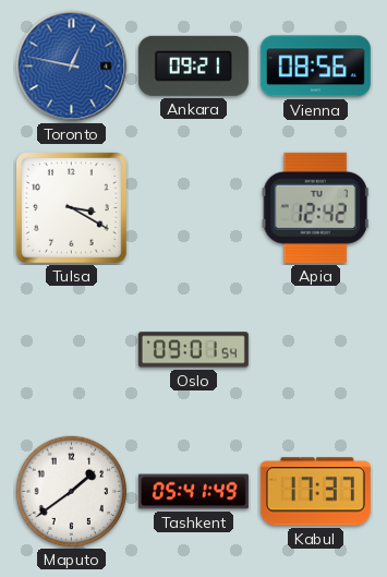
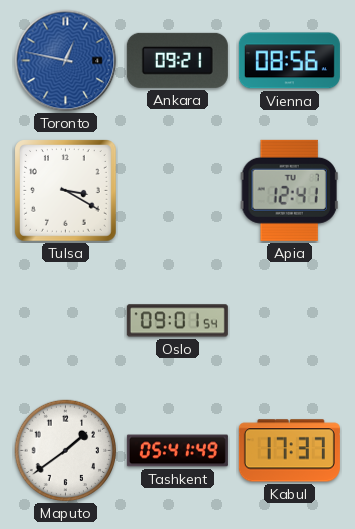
Apia: 12:42 -> 12:41
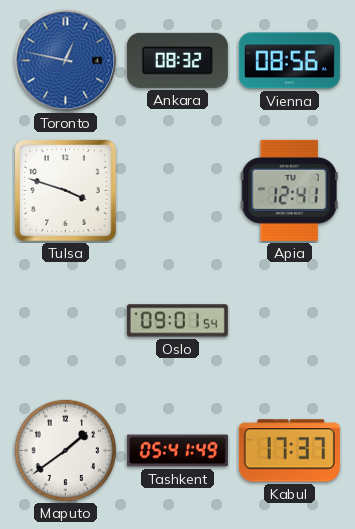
Ankara: 09:21 -> 08:32
Tulsa: 3:20 -> 3:48
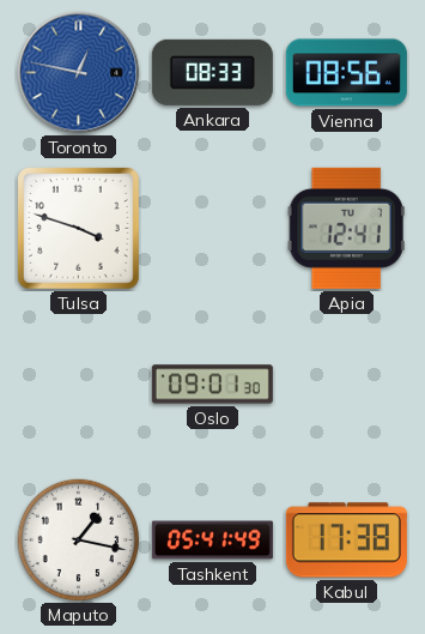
Ankara: 08:32 -> 08:33
Oslo: 09:01:54 -> 09:01:30
Maputo: 1:39 -> 1:17
Kabul: 17:37 -> 17:38
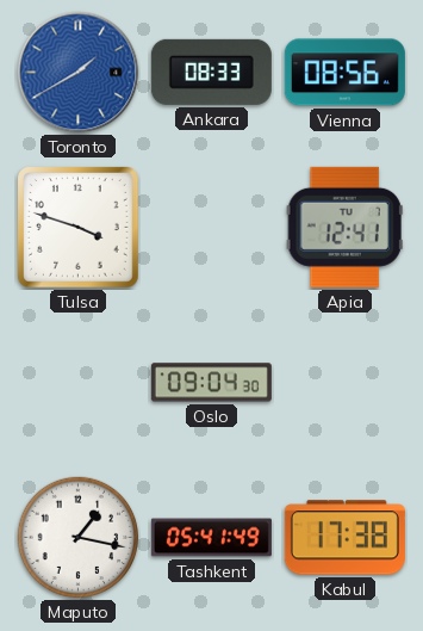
Toronto: 12:47 -> 1:40
Oslo: 09:01 -> 09:04
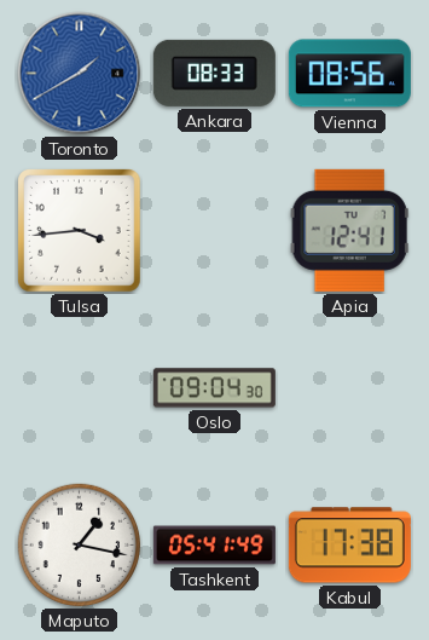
Tulsa: 3:48 -> 3:44
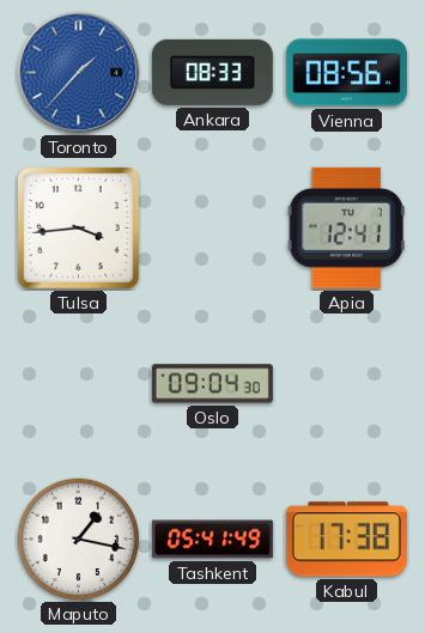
Toronto: 1:40 -> 1:37
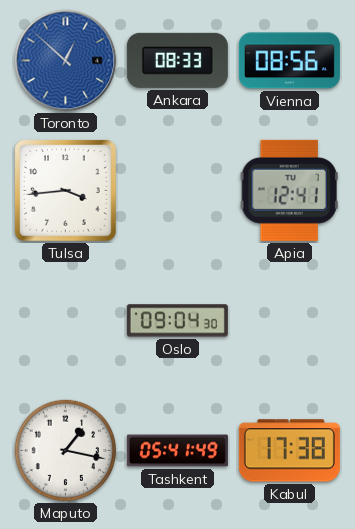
Toronto: 1:37 -> 12:52
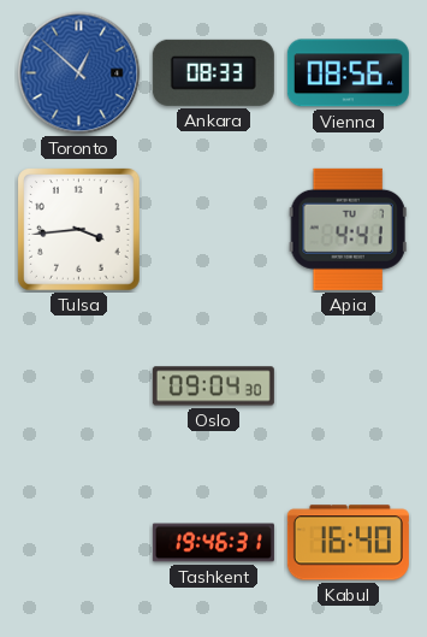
Apia: 12:41 -> 4:41
Maputo: 1:17 -> none
Tashkent: 05:41 -> 19:46
Kabul: 17:38 -> 16:40
